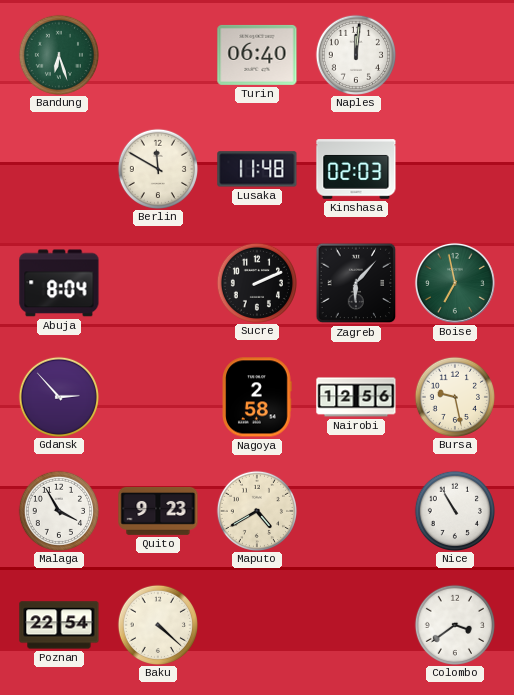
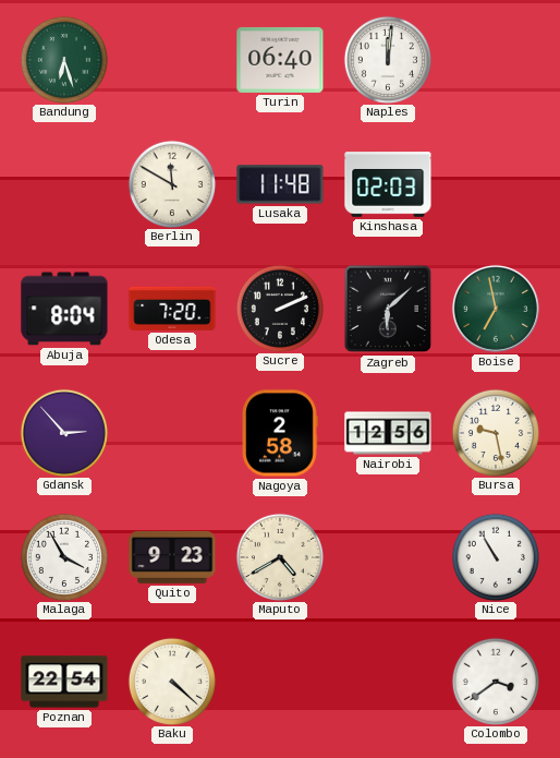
Odesa: none -> 7:20
Zagreb: 6:07 -> 6:08
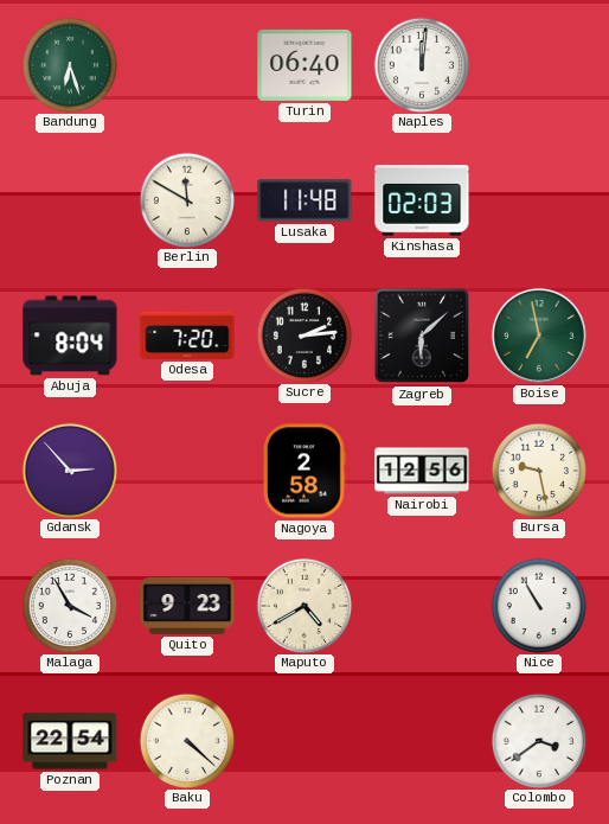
Sucre: 2:11 -> 2:14
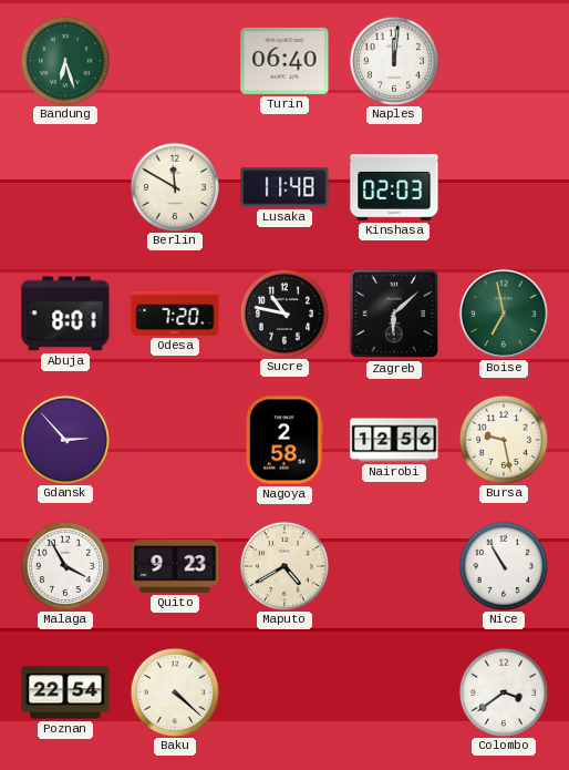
Abuja: 8:04 -> 8:01
Sucre: 2:14 -> 10:47
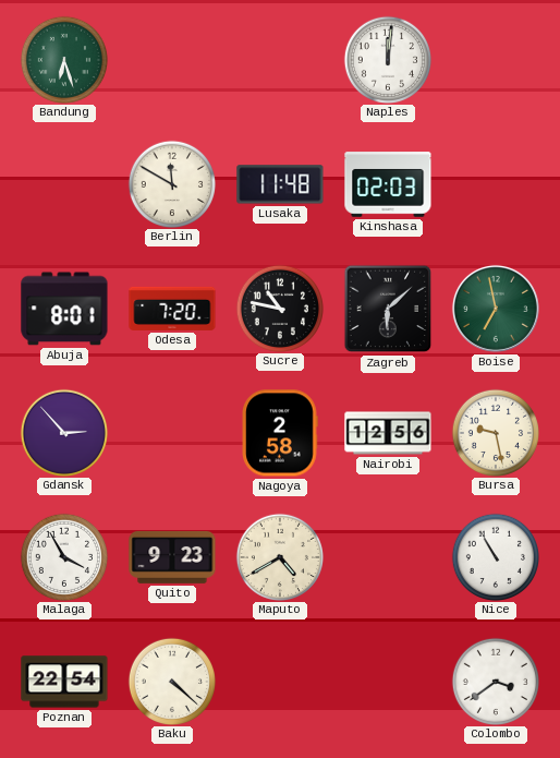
Turin: 06:40 -> none
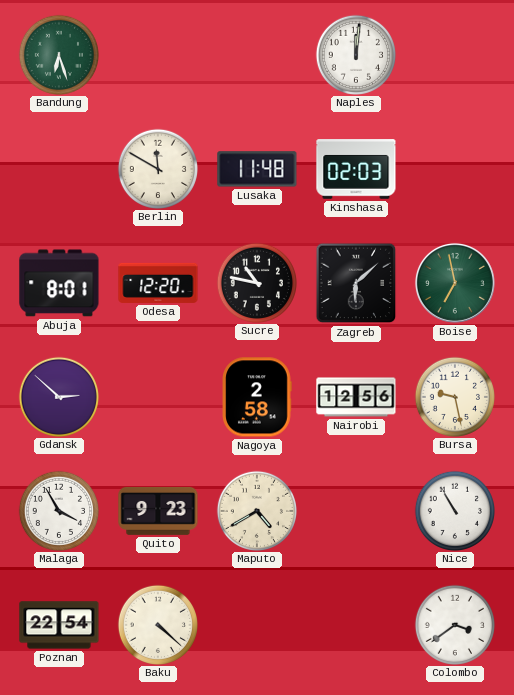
Odesa: 7:20 -> 12:20
Gdansk: 2:53 -> 2:52
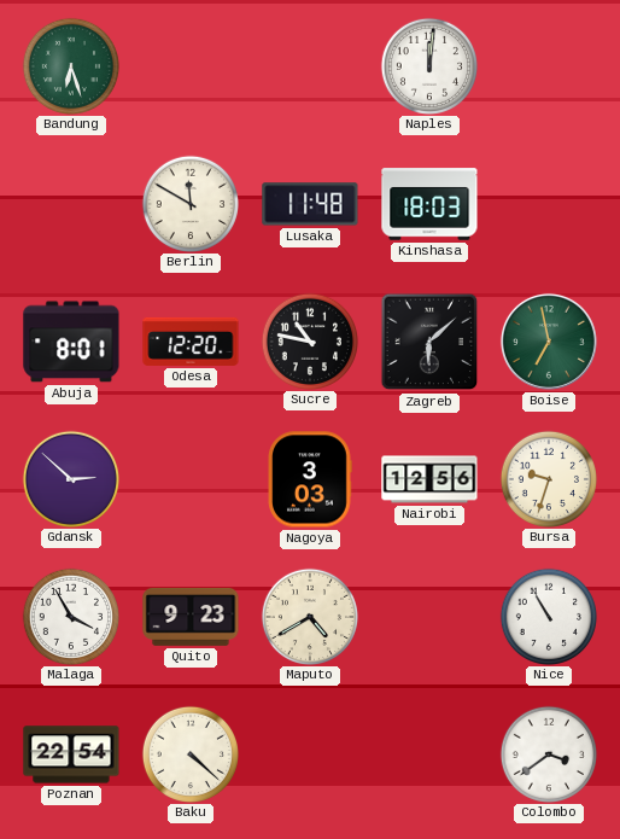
Kinshasa: 02:03 -> 18:03
Nagoya: 2:58 -> 3:03
Bursa: 9:28 -> 9:33
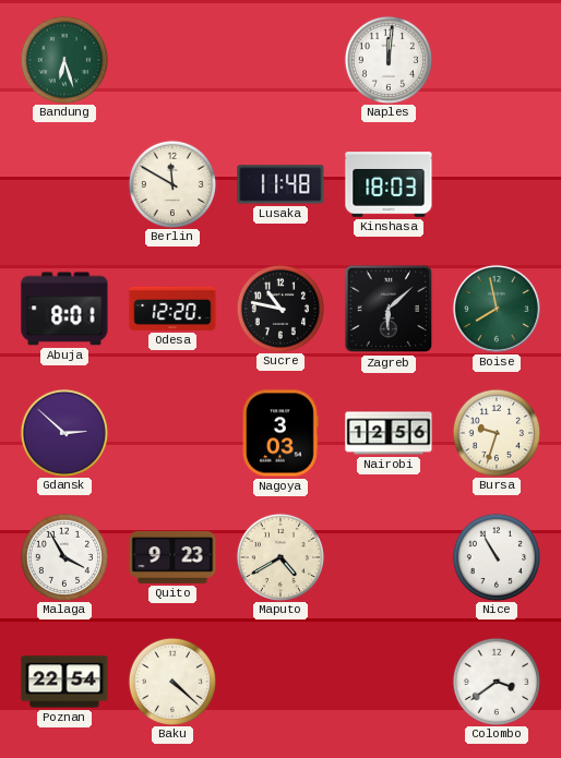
Boise: 6:58 -> 7:58
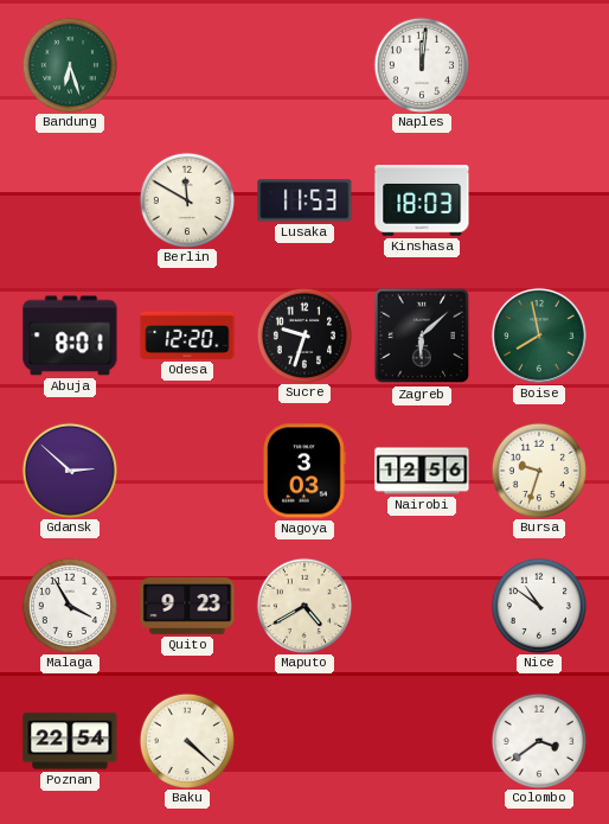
Lusaka: 11:48 -> 11:53
Sucre: 10:47 -> 9:33
Nice: 10:55 -> 10:51
